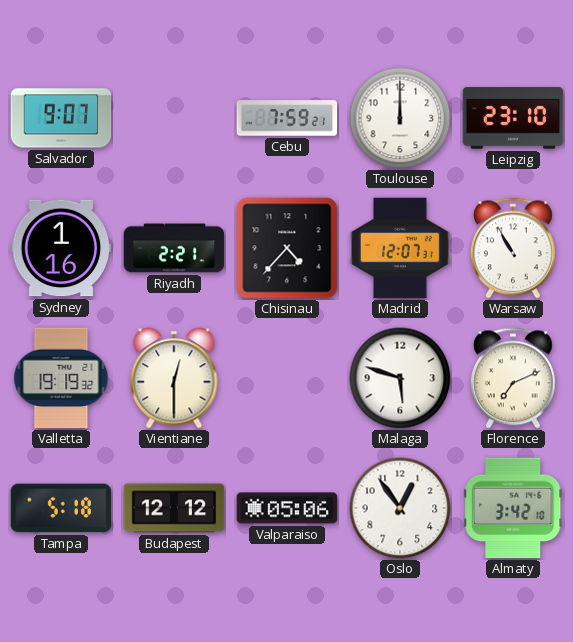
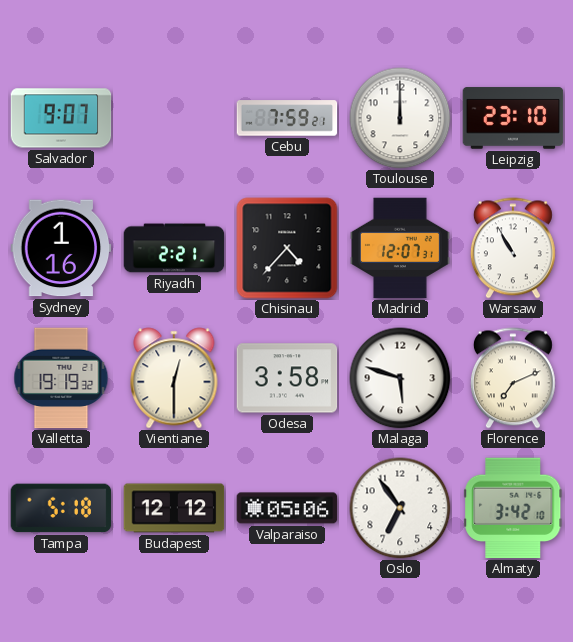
Odesa: none -> 3:58
Oslo: 12:54 -> 6:54
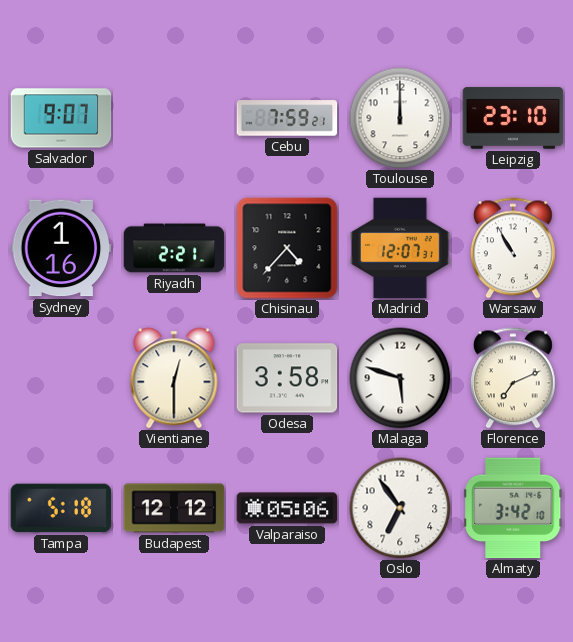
Valletta: 19:19 -> none
